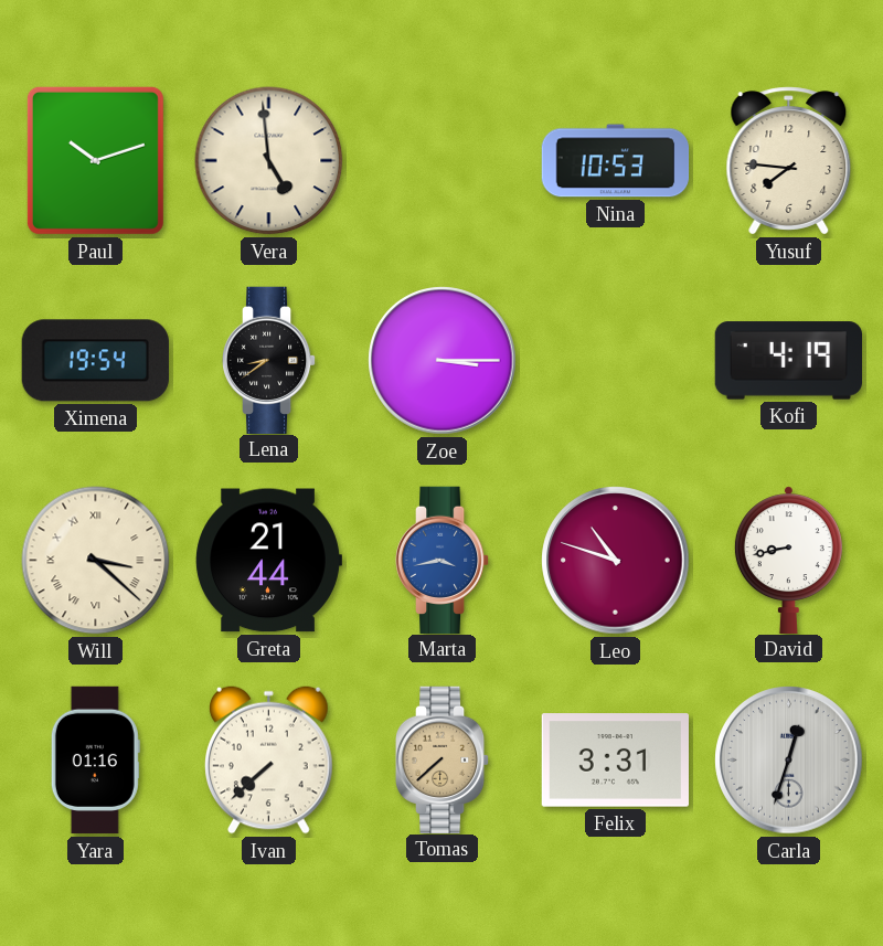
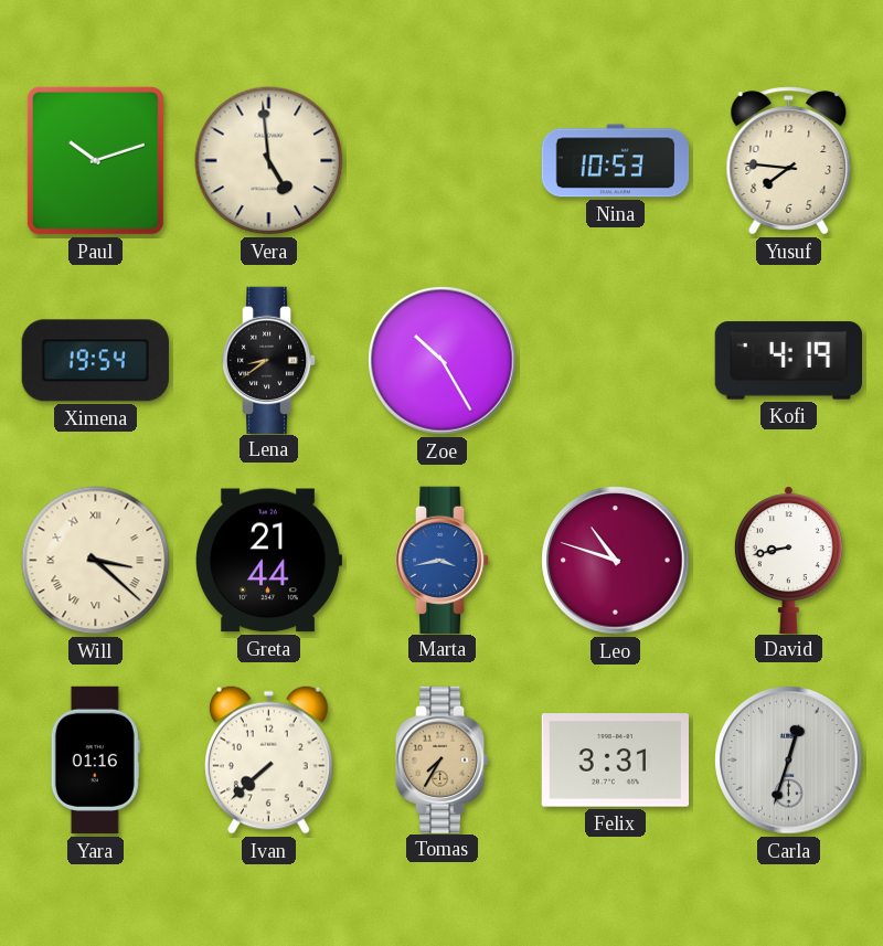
Zoe: 3:15 -> 10:25
Tomas: 7:38 -> 7:35
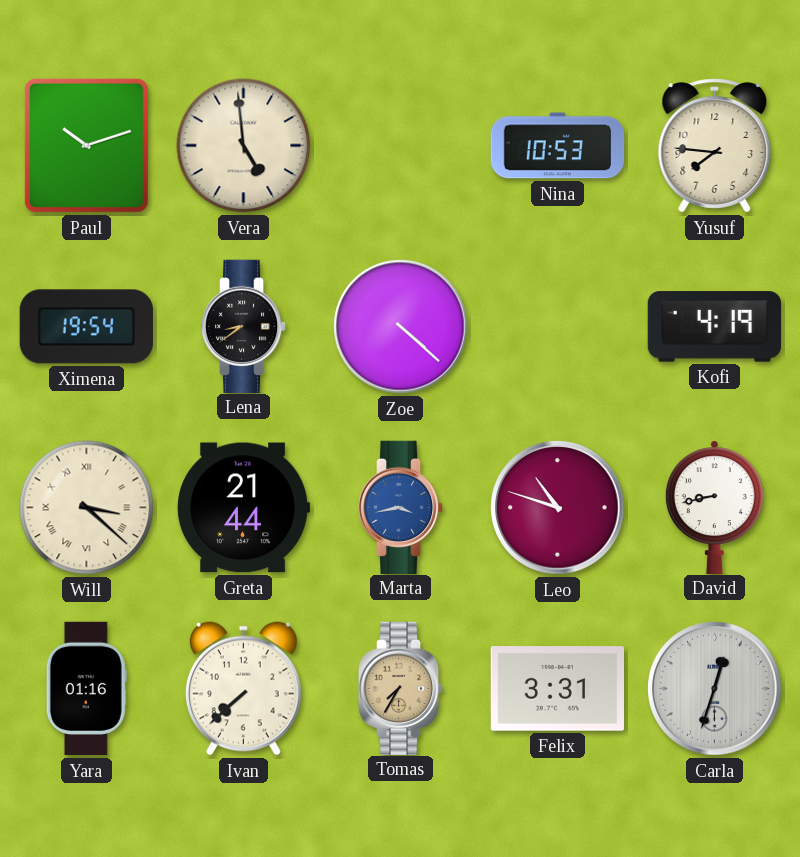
Zoe: 10:25 -> 4:22
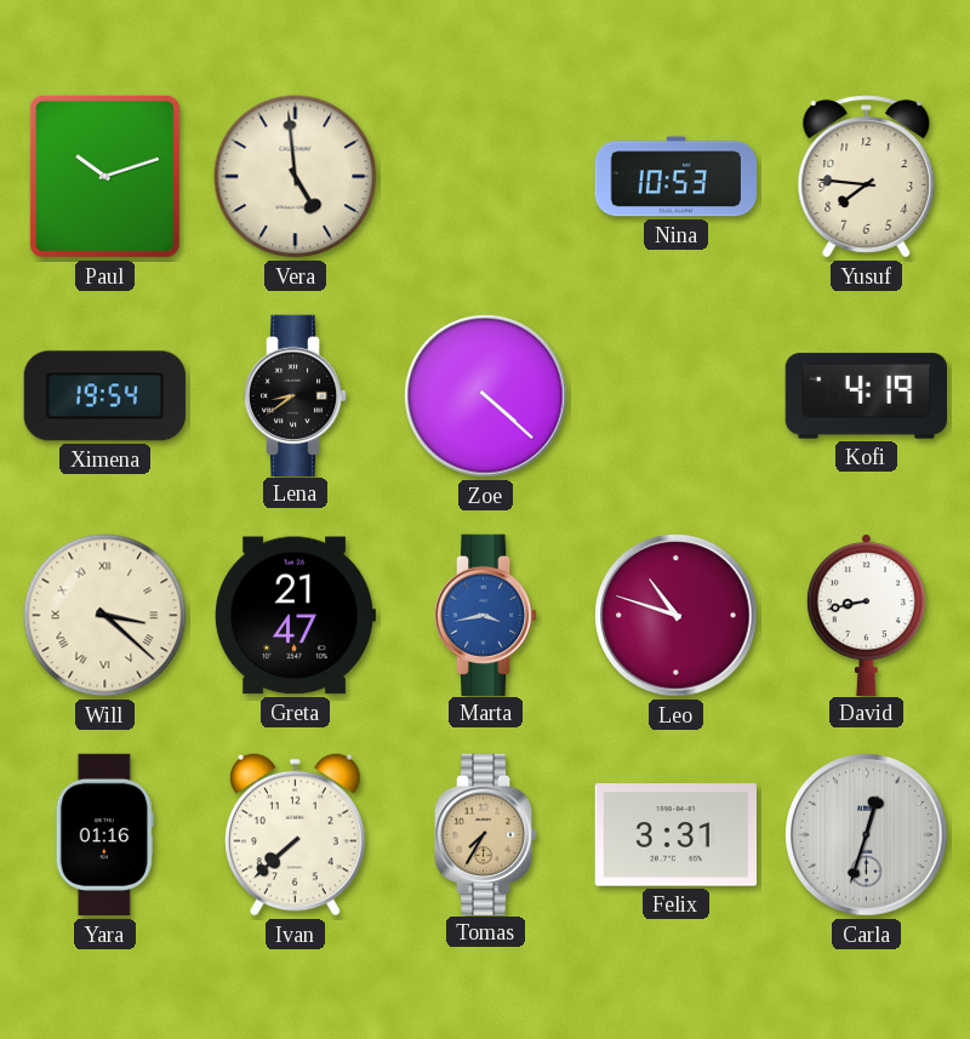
Greta: 21:44 -> 21:47
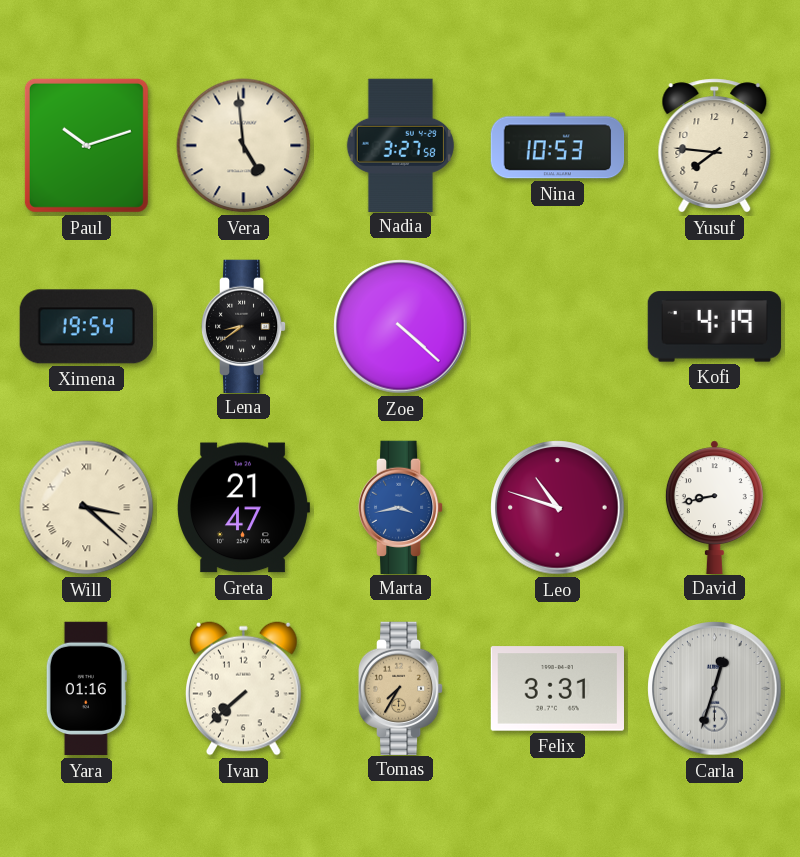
Nadia: none -> 3:27
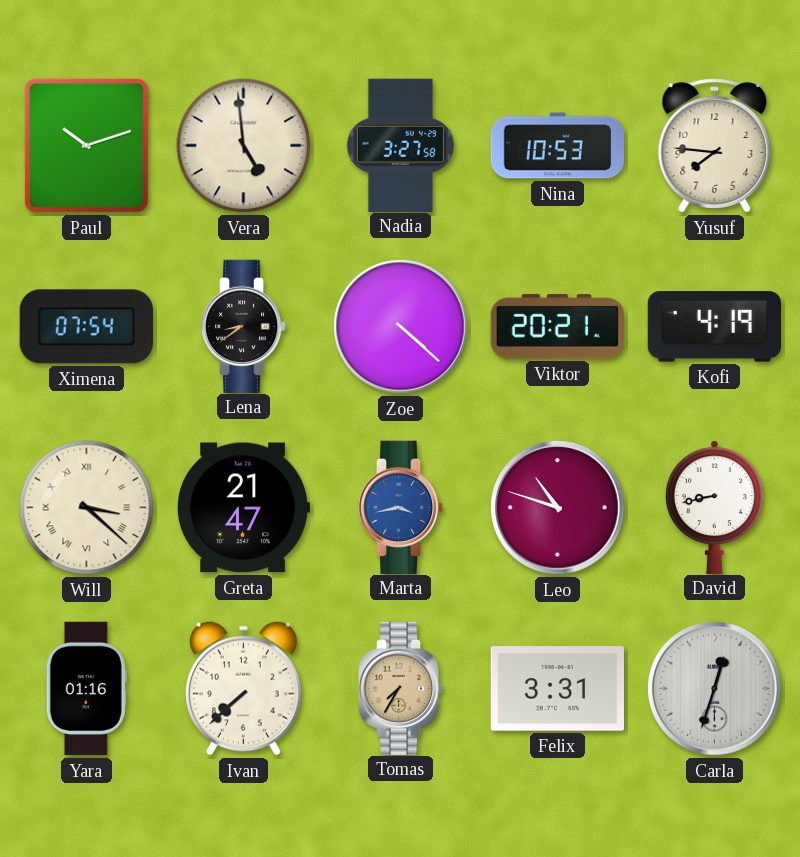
Ximena: 19:54 -> 07:54
Viktor: none -> 20:21
